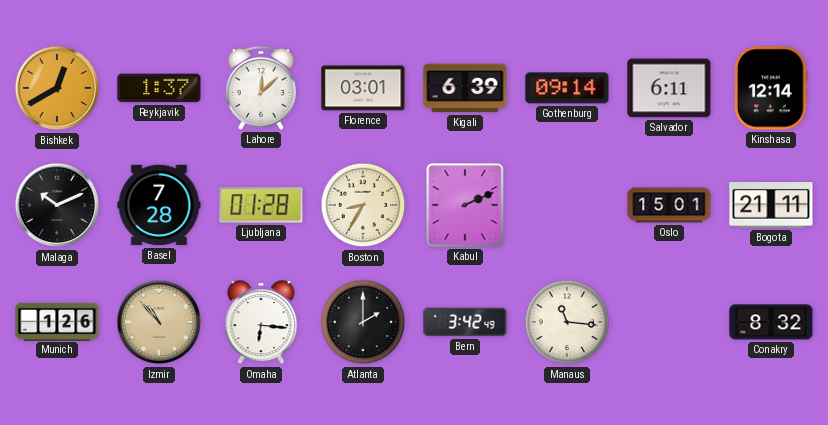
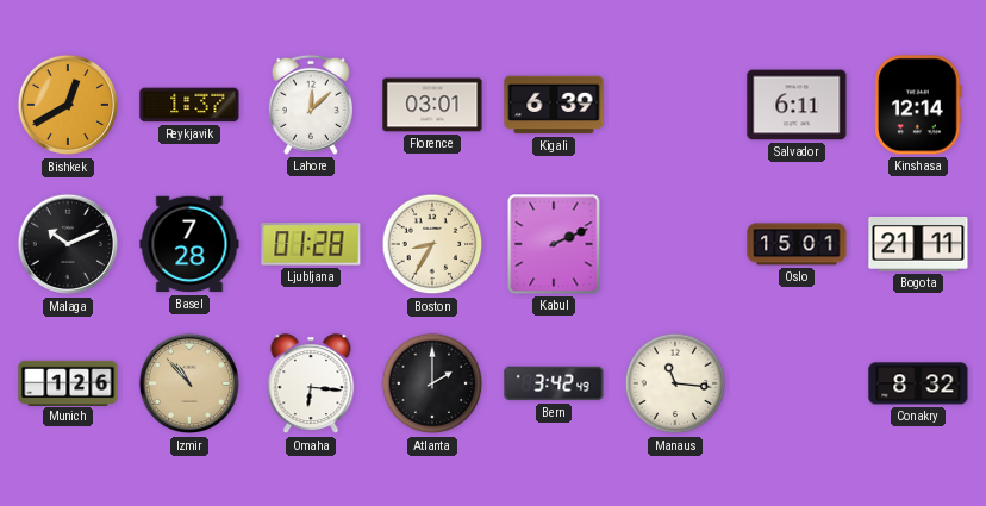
Gothenburg: 09:14 -> none
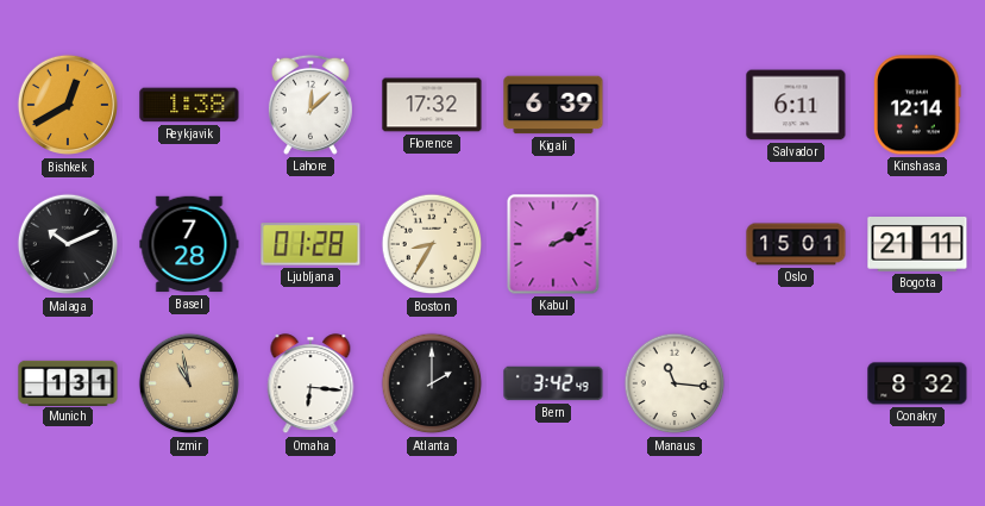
Reykjavik: 1:37 -> 1:38
Florence: 03:01 -> 17:32
Munich: 1:26 -> 1:31
Izmir: 10:53 -> 10:58
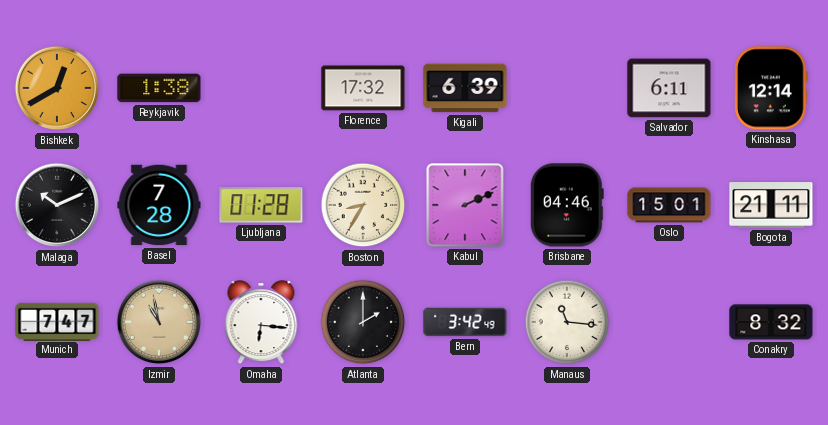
Lahore: 12:08 -> none
Brisbane: none -> 04:46
Munich: 1:31 -> 7:47
